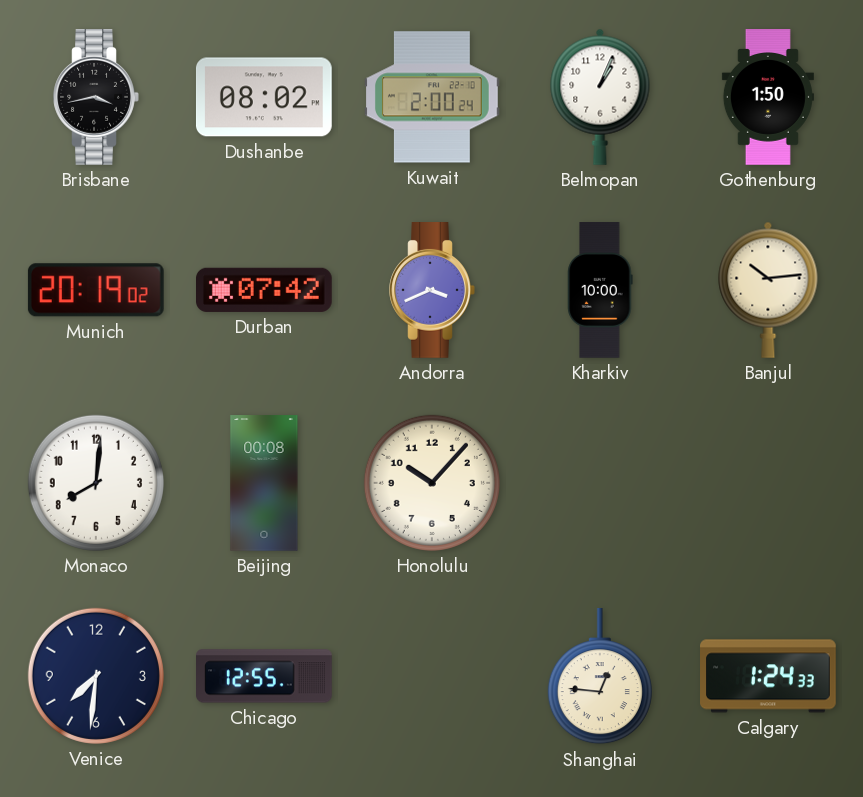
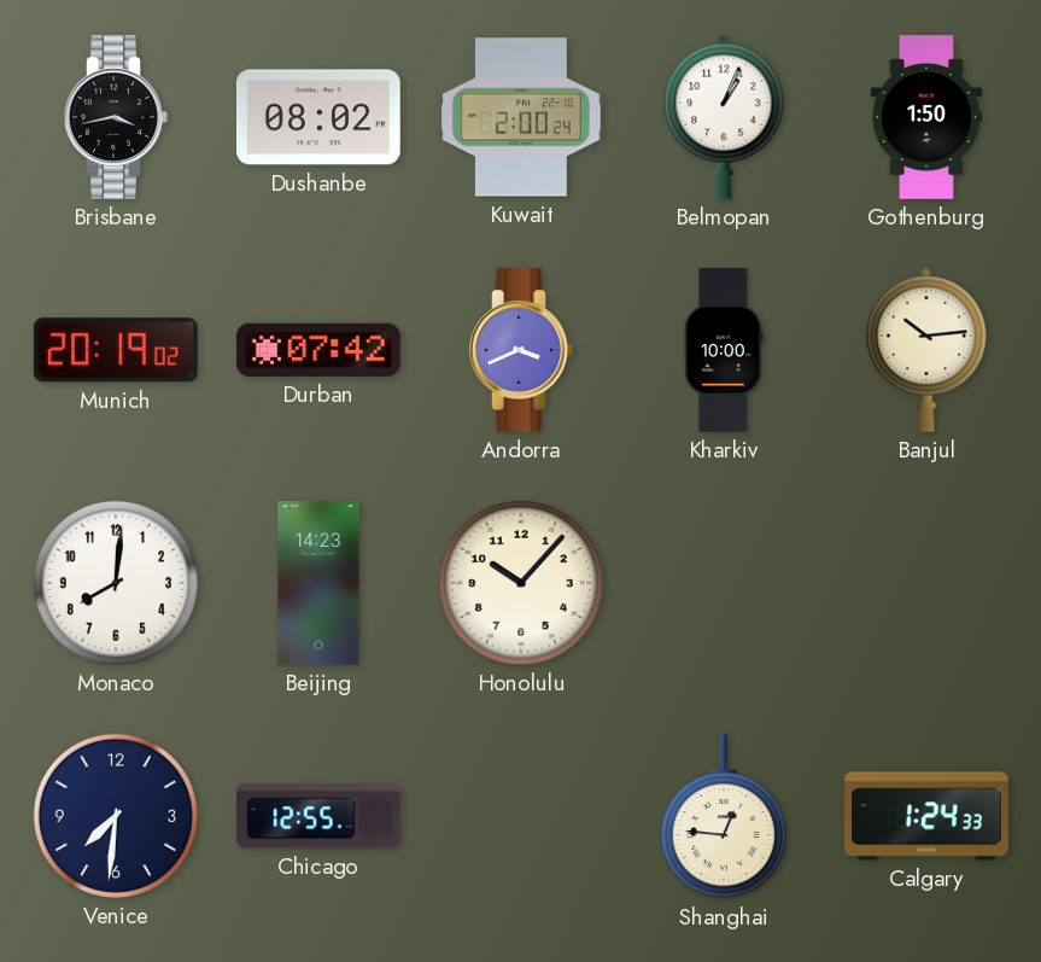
Beijing: 00:08 -> 14:23
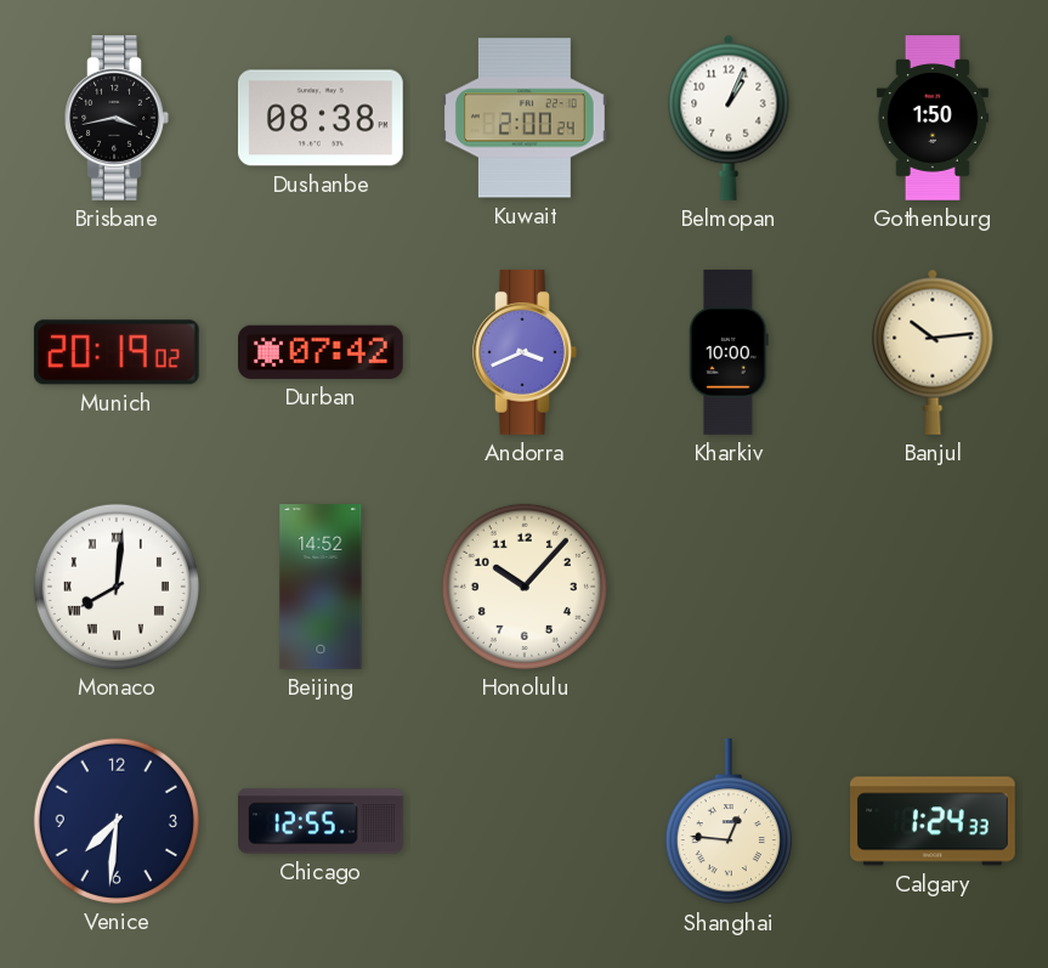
Dushanbe: 08:02 -> 08:38
Monaco numerals: Arabic -> Roman
Beijing: 14:23 -> 14:52
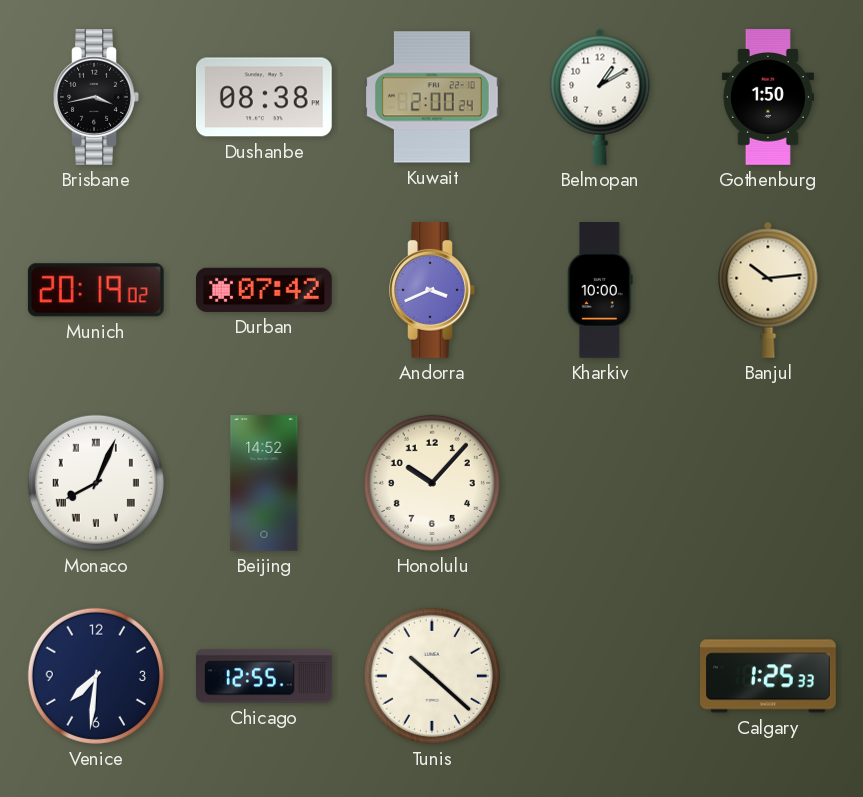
Belmopan: 1:04 -> 1:10
Monaco: 8:01 -> 8:04
Tunis: none -> 10:22
Shanghai: 12:46 -> none
Calgary: 1:24 -> 1:25
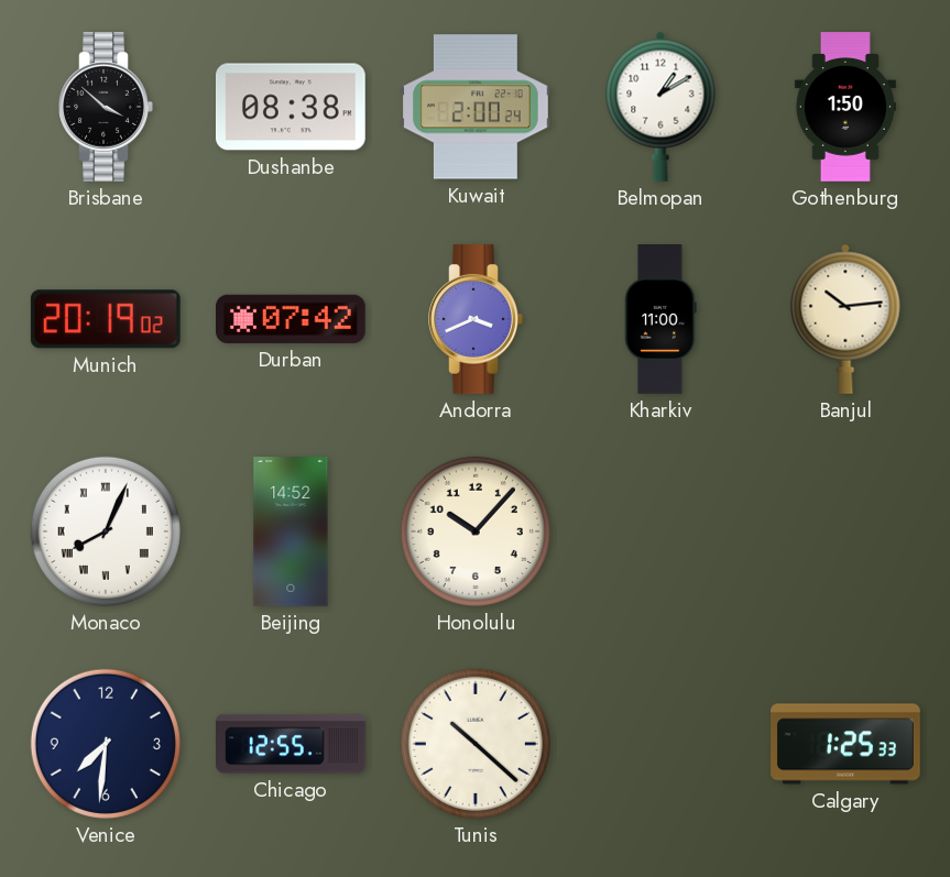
Brisbane: 3:43 -> 3:52
Kharkiv: 10:00 -> 11:00
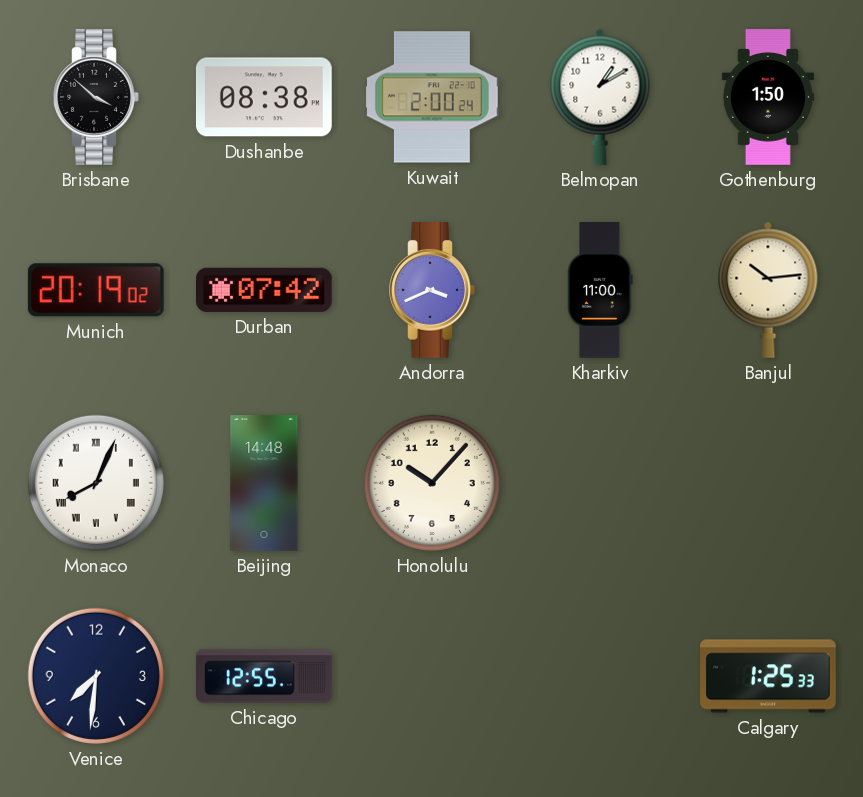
Beijing: 14:52 -> 14:48
Tunis: 10:22 -> none
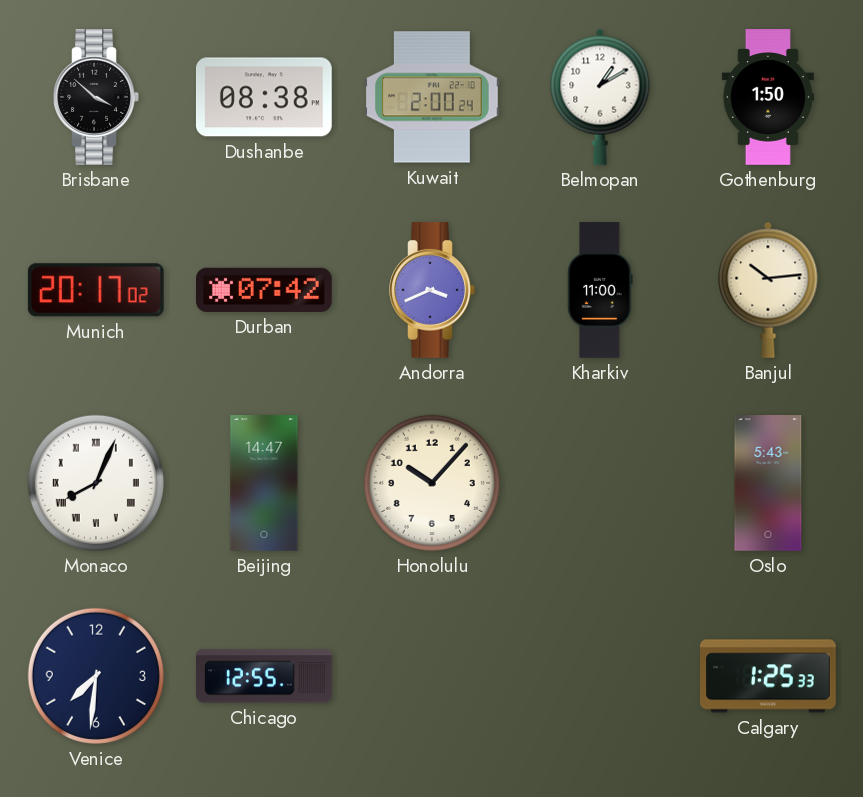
Munich: 20:19 -> 20:17
Beijing: 14:48 -> 14:47
Oslo: none -> 5:43
